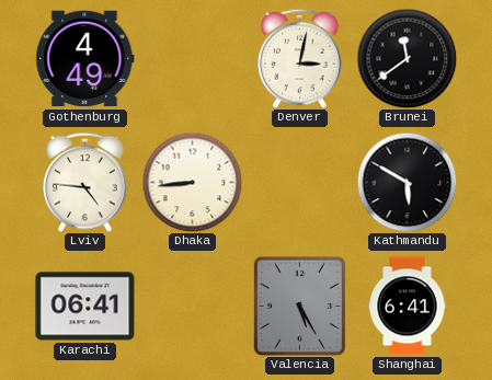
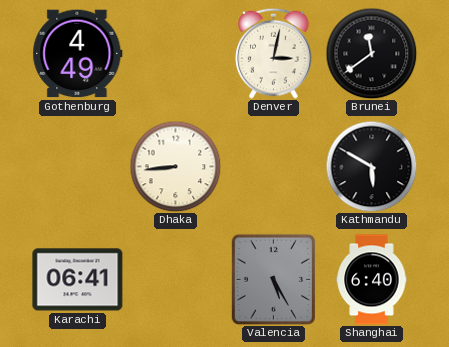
Lviv: 4:46 -> none
Shanghai: 6:41 -> 6:40
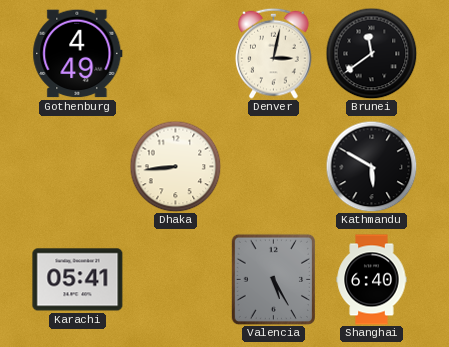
Karachi: 06:41 -> 05:41
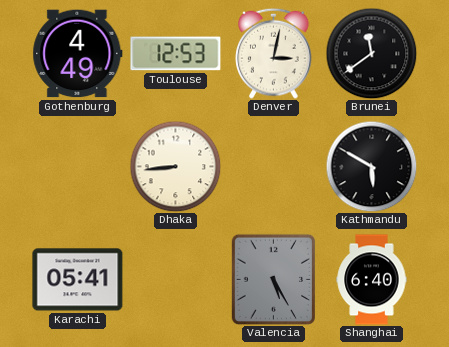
Toulouse: none -> 12:53
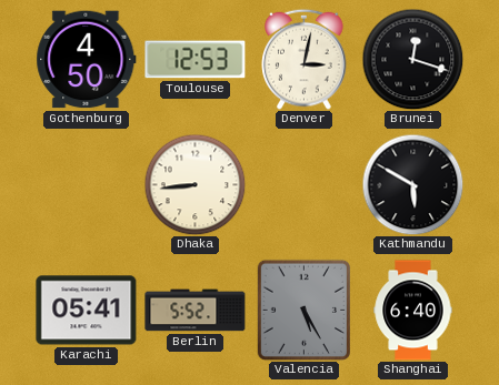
Gothenburg: 4:49 -> 4:50
Brunei: 11:39 -> 12:18
Berlin: none -> 5:52
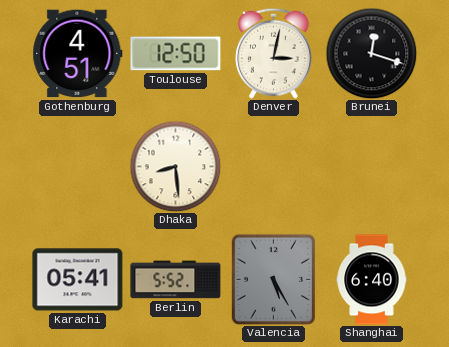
Gothenburg: 4:50 -> 4:51
Toulouse: 12:53 -> 12:50
Dhaka: 8:44 -> 8:29
Kathmandu: 5:50 -> none
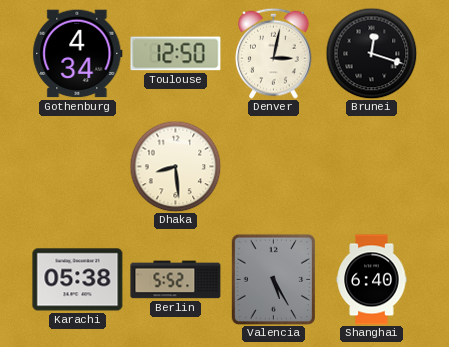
Gothenburg: 4:51 -> 4:34
Karachi: 05:41 -> 05:38
